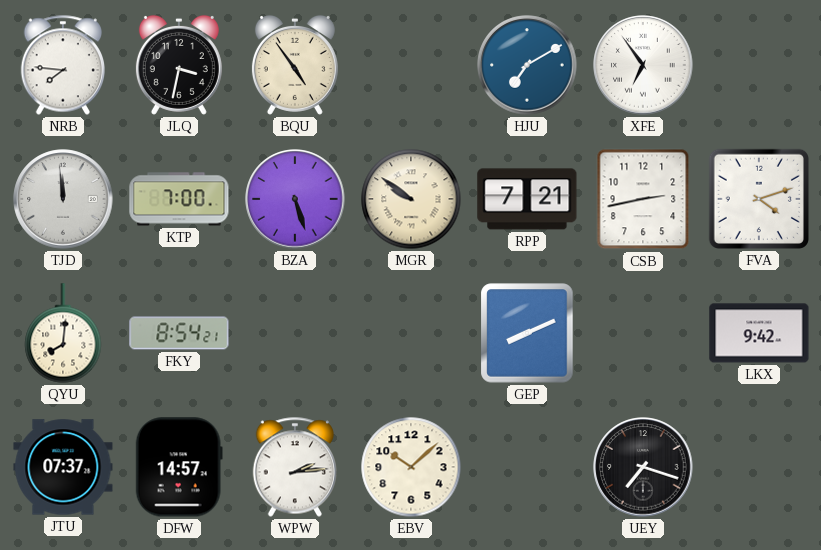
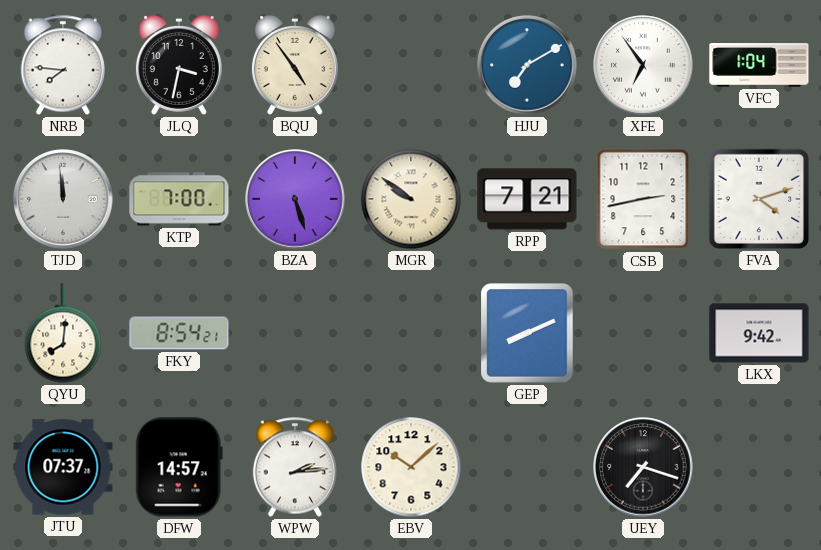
VFC: none -> 1:04
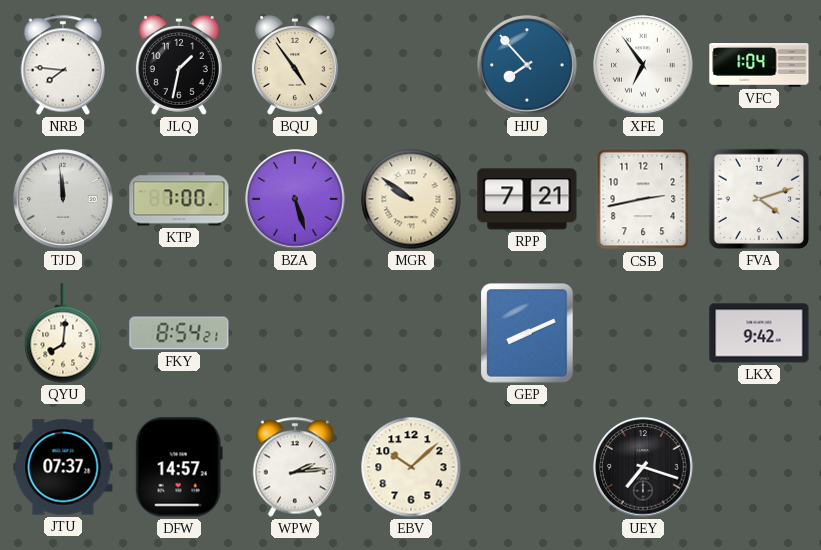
JLQ: 3:32 -> 1:32
HJU: 7:10 -> 7:53
